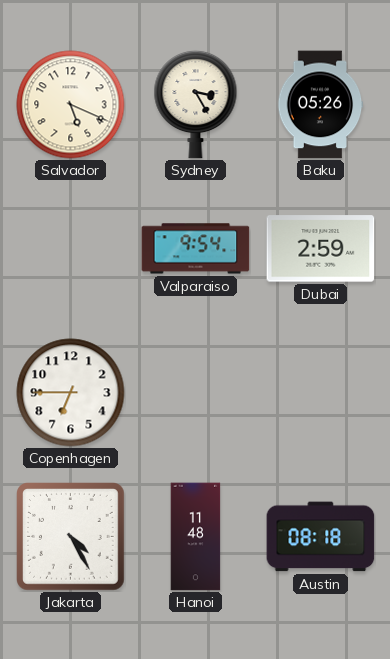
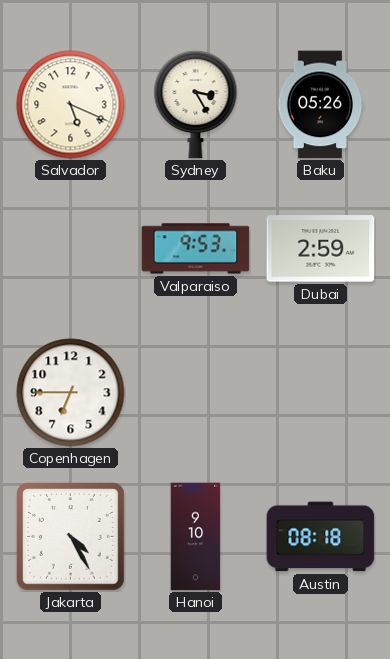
Valparaiso: 9:54 -> 9:53
Hanoi: 11:48 -> 9:10
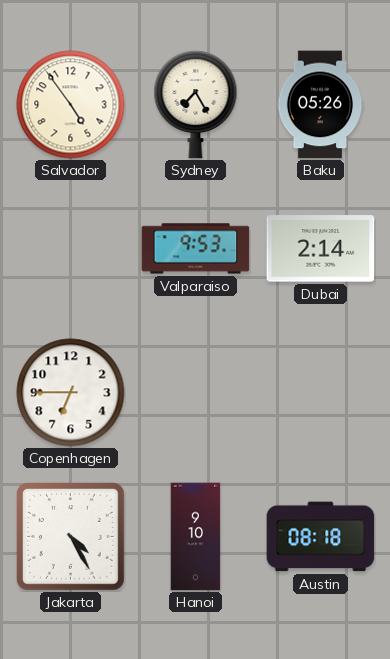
Salvador: 5:19 -> 4:54
Sydney: 3:25 -> 7:25
Dubai: 2:59 -> 2:14
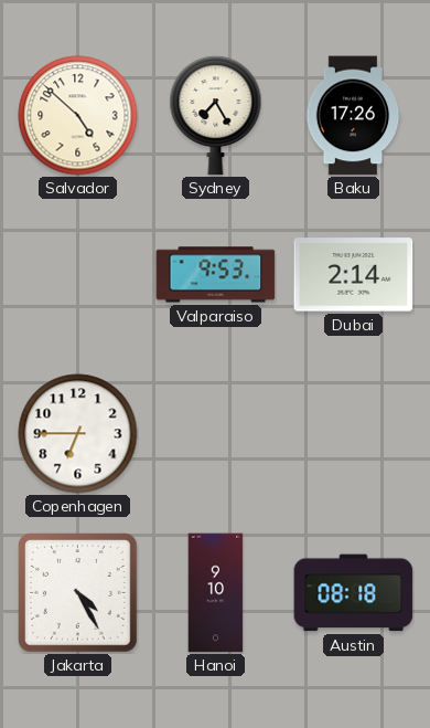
Salvador: 4:54 -> 4:52
Baku: 05:26 -> 17:26
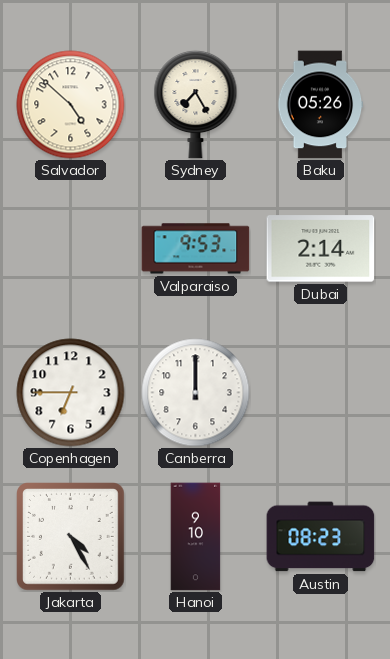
Baku: 17:26 -> 05:26
Canberra: none -> 12:00
Austin: 08:18 -> 08:23
